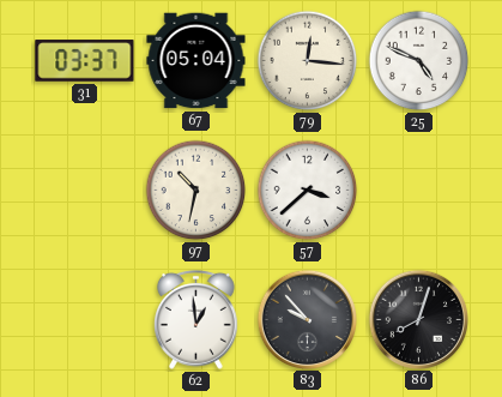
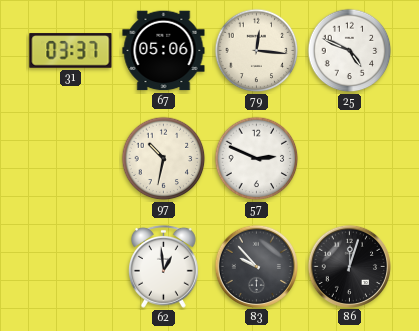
67: 05:04 -> 05:06
57: 3:38 -> 2:49
86: 8:03 -> 12:03
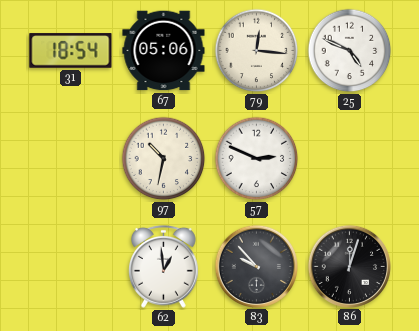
31: 03:37 -> 18:54
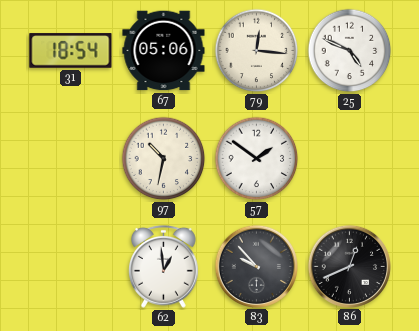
57: 2:49 -> 1:51
86: 12:03 -> 12:41
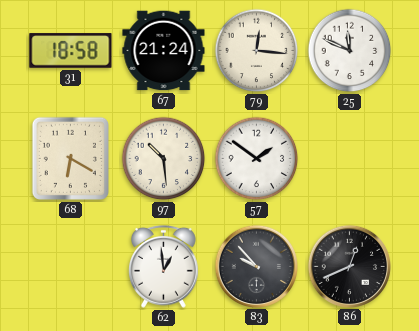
31: 18:54 -> 18:58
67: 05:06 -> 21:24
25: 4:49 -> 11:49
68: none -> 6:20
97: 10:32 -> 10:29
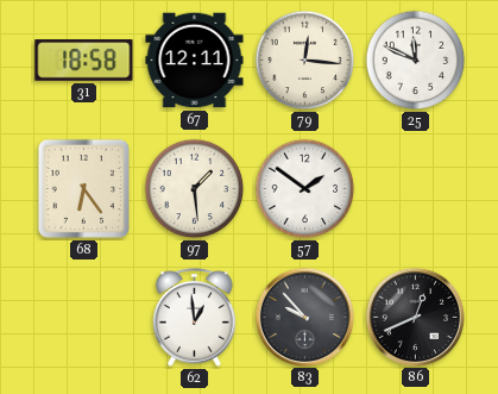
67: 21:24 -> 12:11
68: 6:20 -> 6:24
97: 10:29 -> 1:29
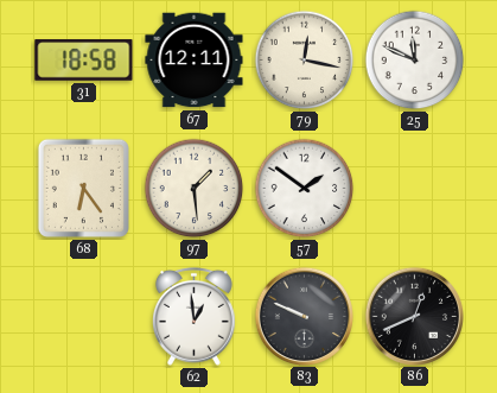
79: 12:16 -> 12:17
83: 9:53 -> 9:49
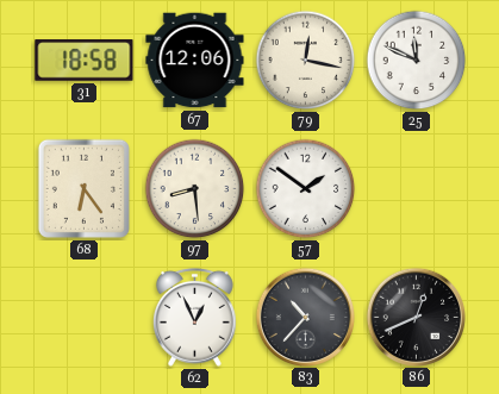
67: 12:11 -> 12:06
97: 1:29 -> 8:29
62: 12:59 -> 12:56
83: 9:49 -> 10:37
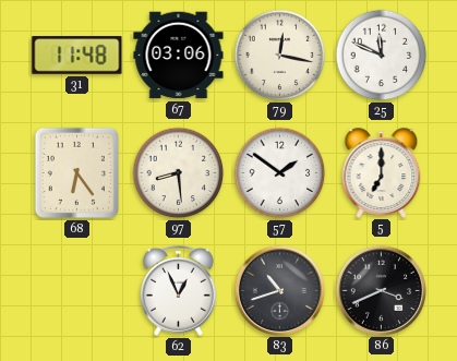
31: 18:58 -> 11:48
67: 12:06 -> 03:06
5: none -> 7:00
83: 10:37 -> 10:42
86: 12:41 -> 3:41
